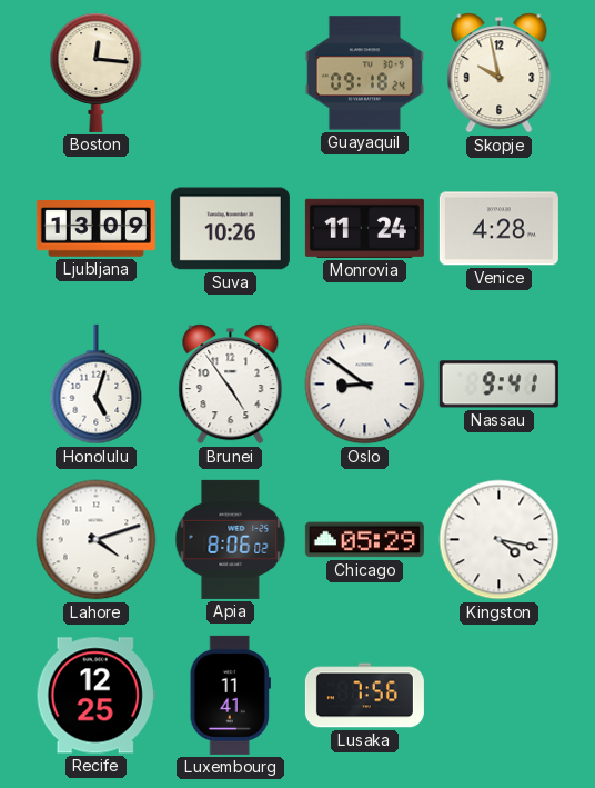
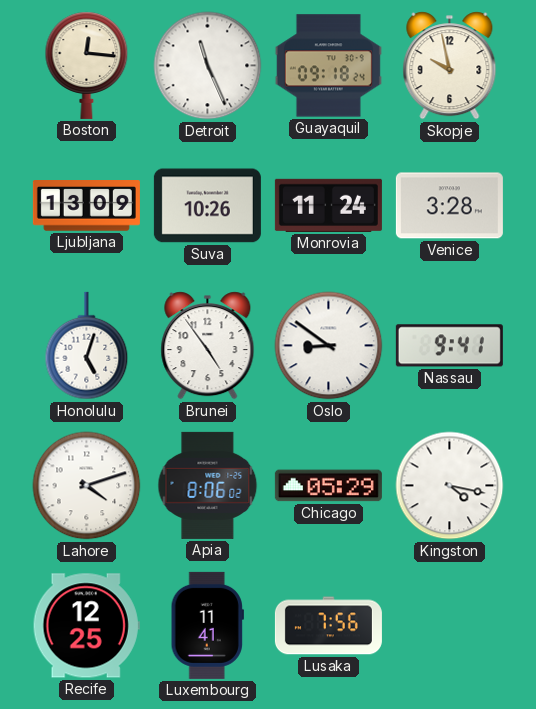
Detroit: none -> 11:26
Venice: 4:28 -> 3:28
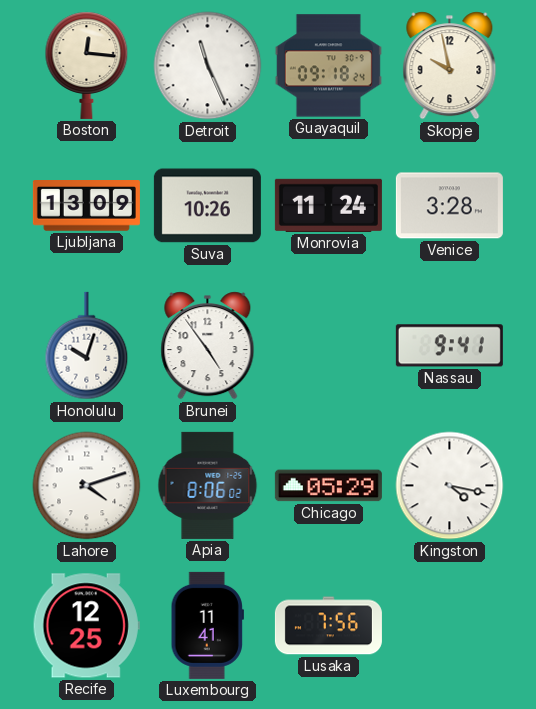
Honolulu: 5:03 -> 10:03
Oslo: 8:51 -> none
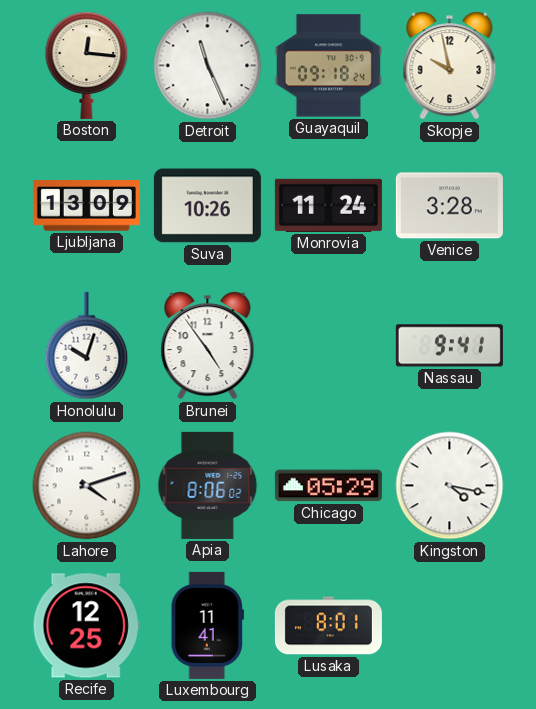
Lusaka: 7:56 -> 8:01
